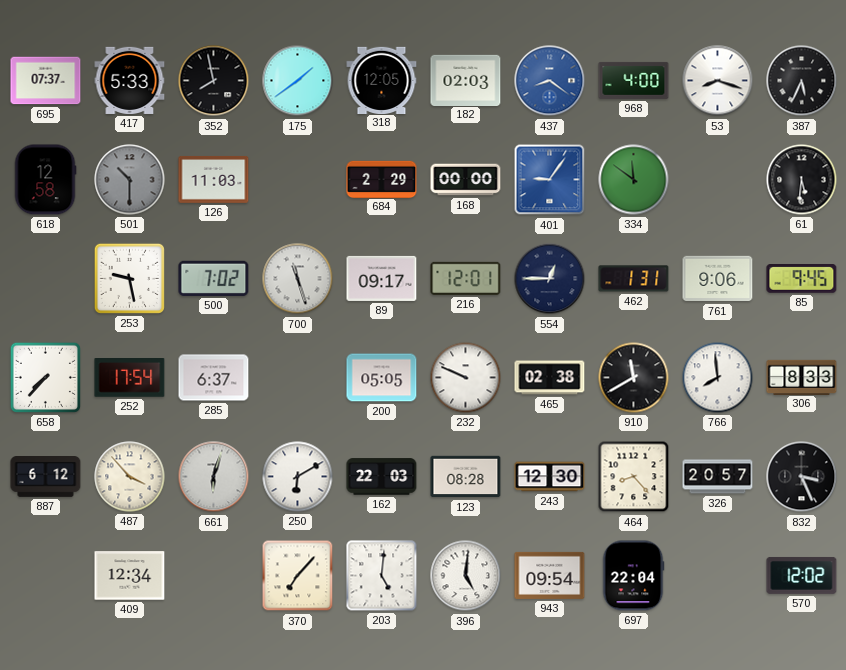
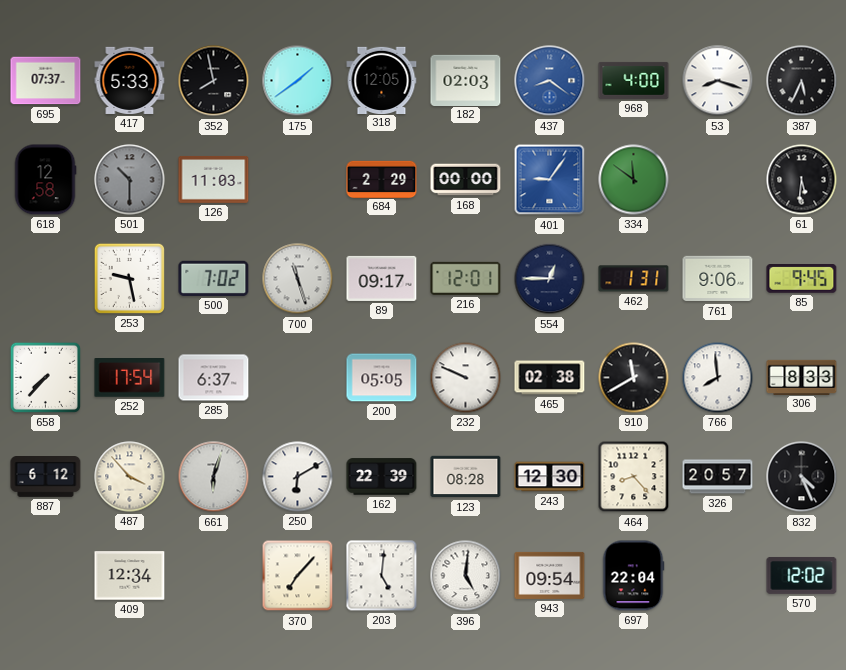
162: 22:03 -> 22:39
832: 3:26 -> 4:26
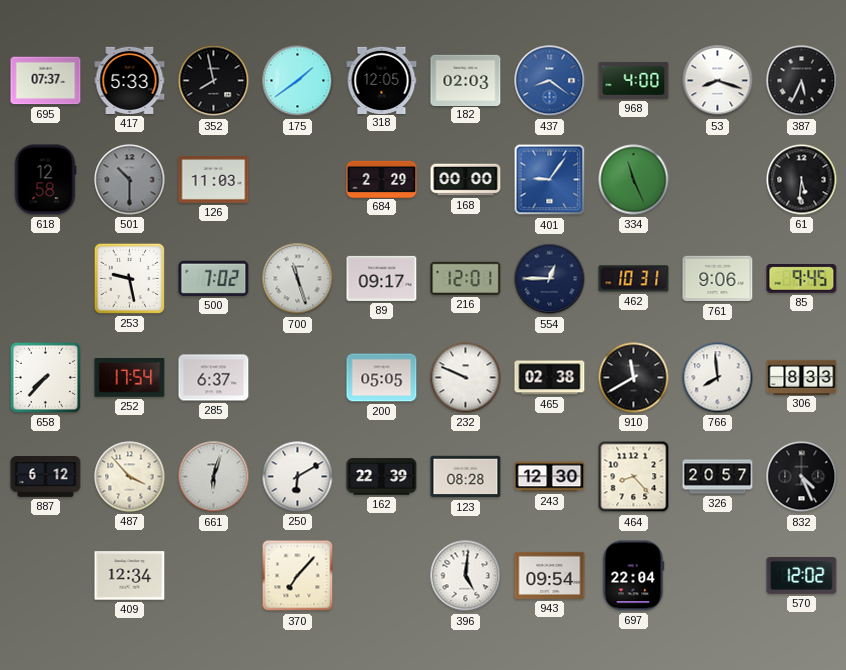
334: 11:51 -> 11:26
462: 1:31 -> 10:31
203: 5:01 -> none
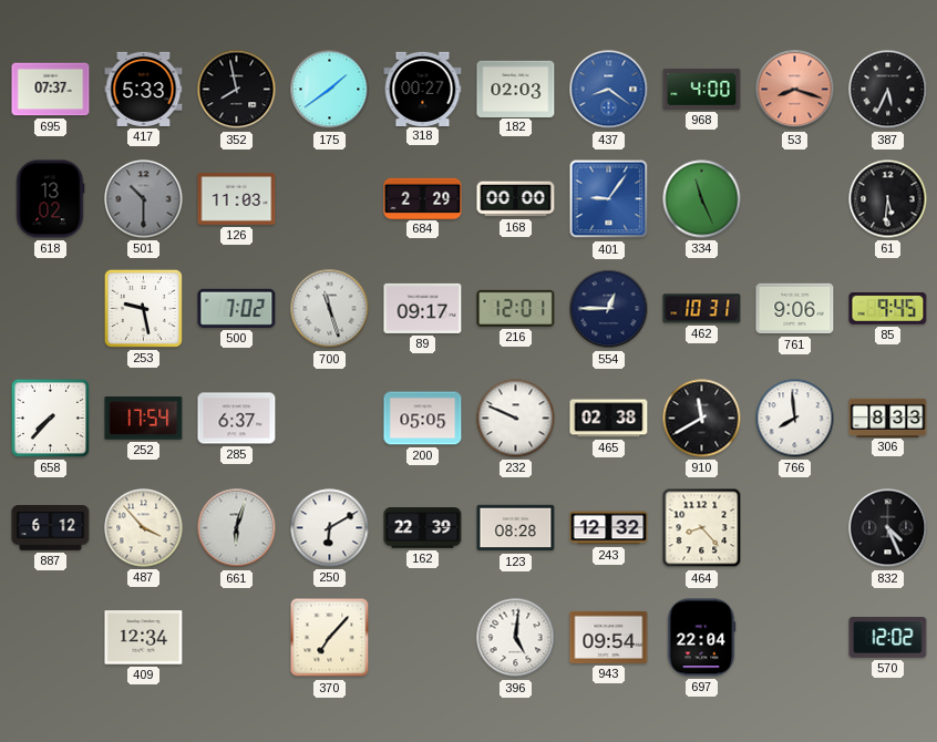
318: 12:05 -> 00:27
53 dial: white -> salmon
618: 12:58 -> 13:02
243: 12:30 -> 12:32
326: 20:57 -> none
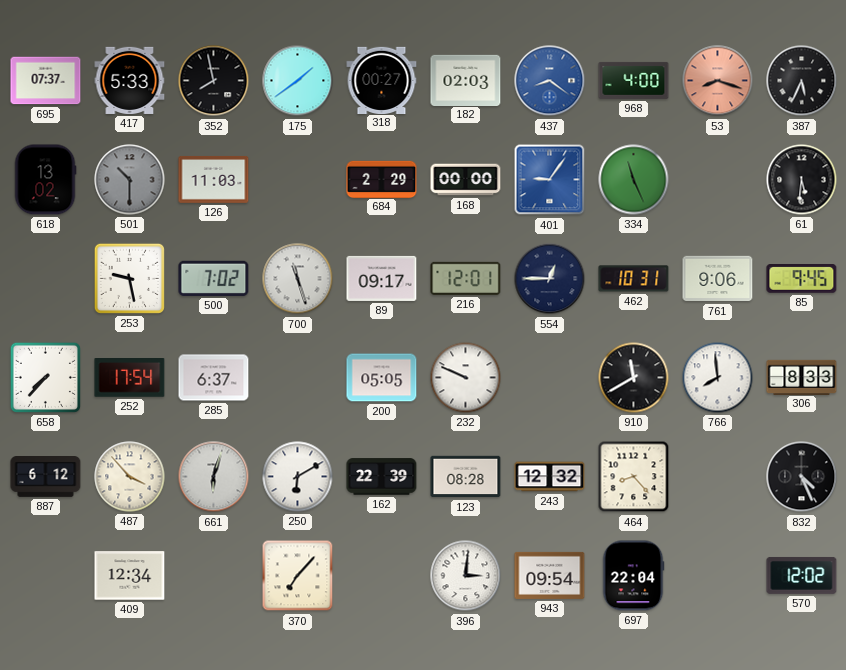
465: 02:38 -> none
396: 5:01 -> 3:01
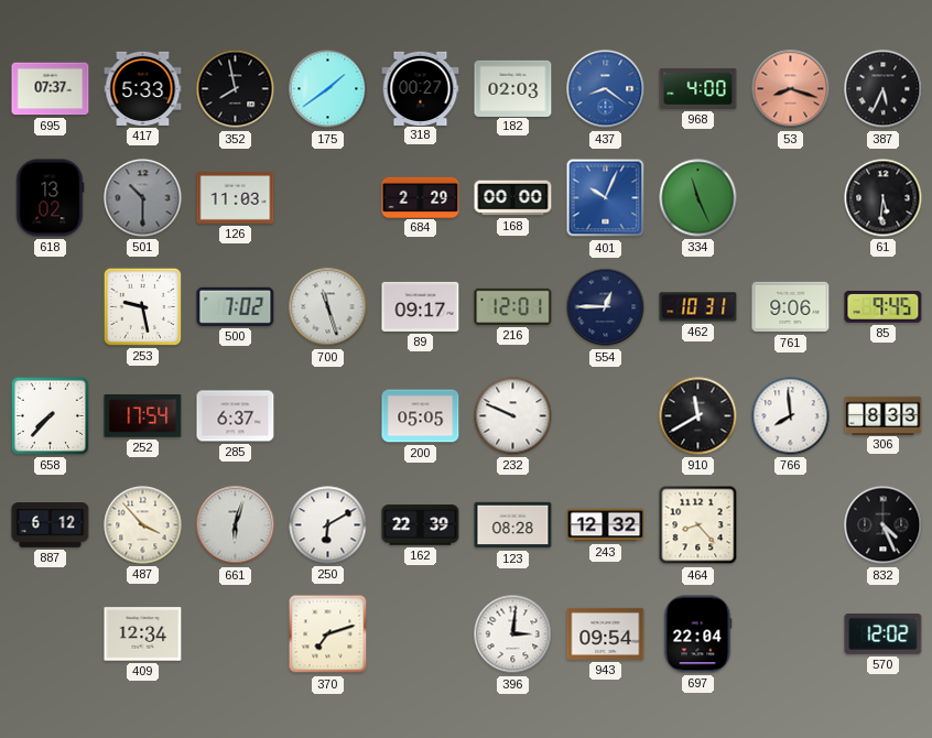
401: 9:06 -> 10:04
370: 7:07 -> 7:12
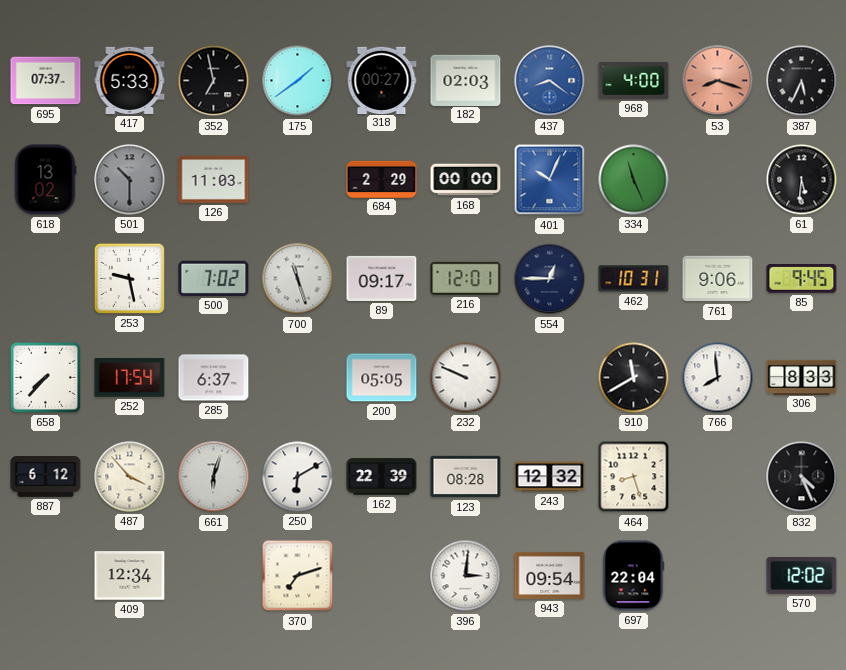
352: 7:58 -> 6:58
464: 8:23 -> 8:27
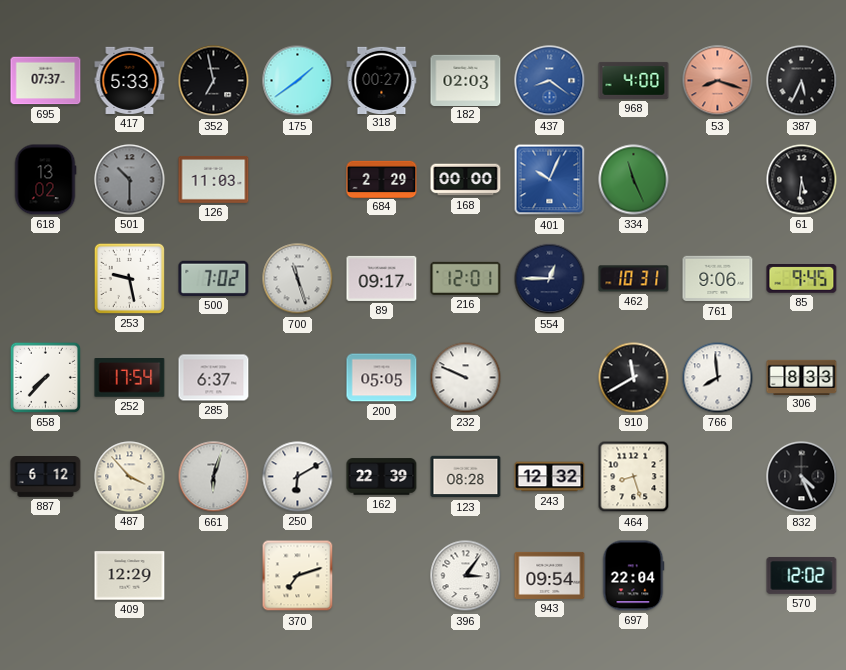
409: 12:34 -> 12:29
396: 3:01 -> 3:06
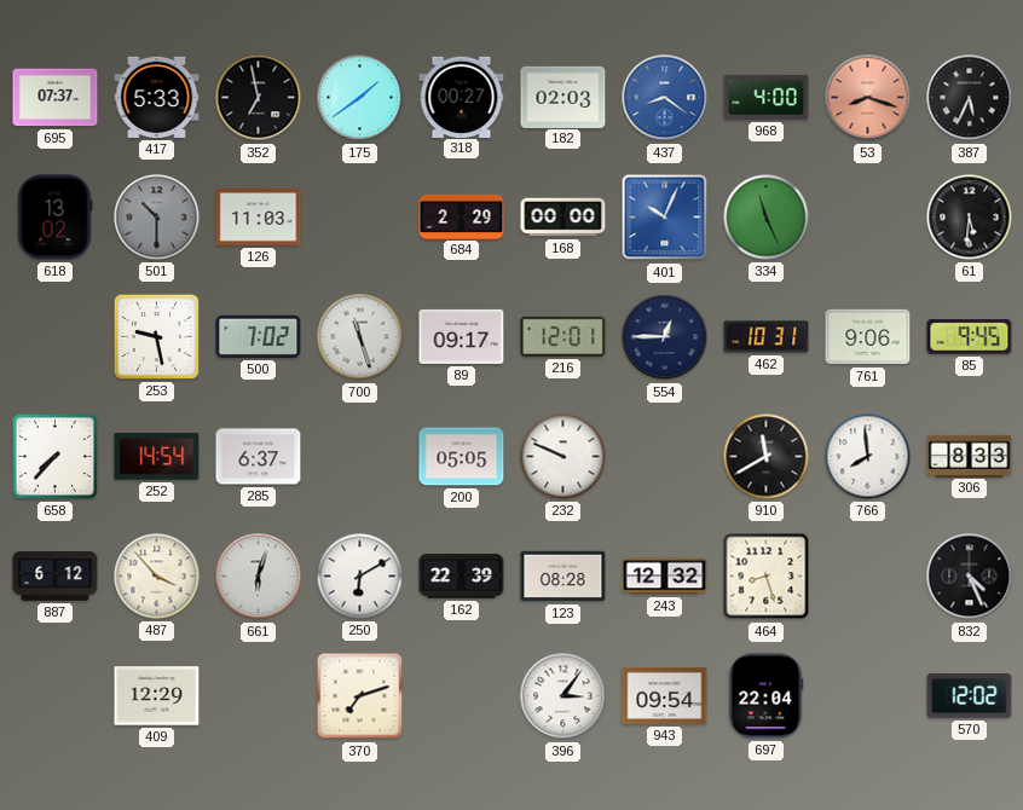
252: 17:54 -> 14:54
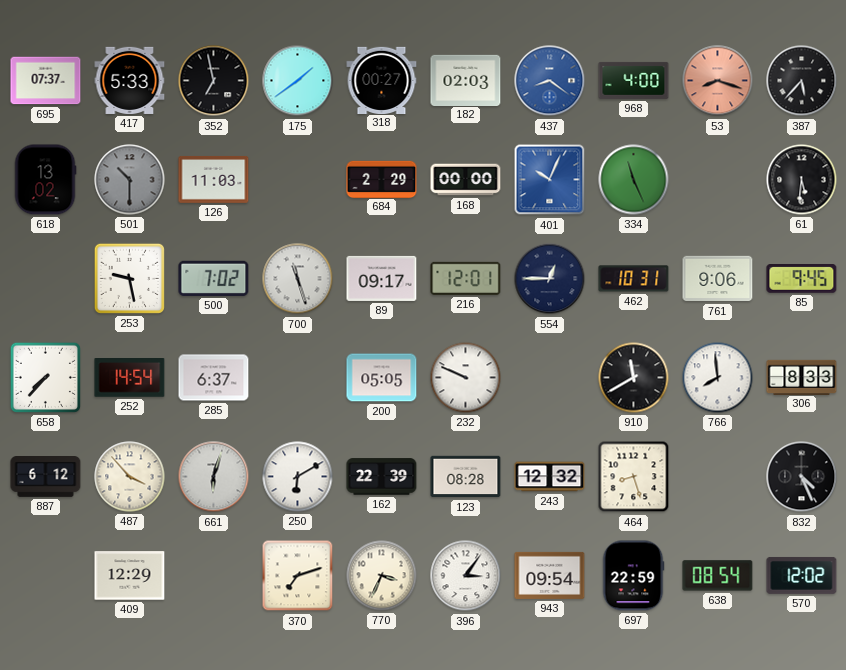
387: 5:34 -> 5:37
770: none -> 3:34
697: 22:04 -> 22:59
638: none -> 08:54
